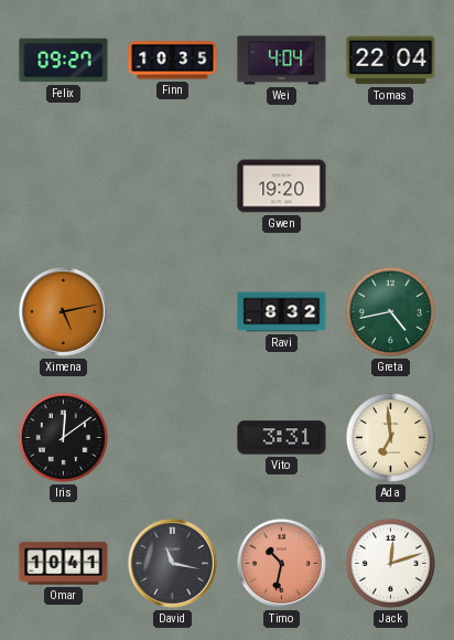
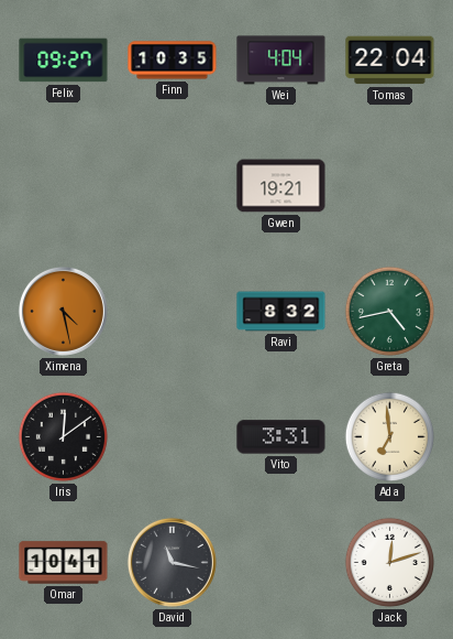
Gwen: 19:20 -> 19:21
Ximena: 5:13 -> 4:28
Timo: 10:32 -> none
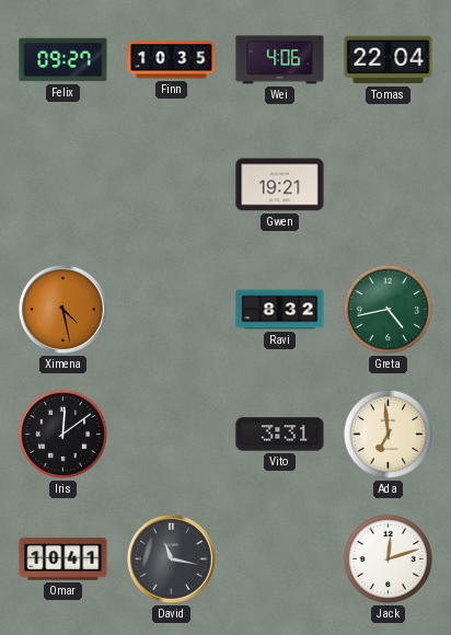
Wei: 4:04 -> 4:06
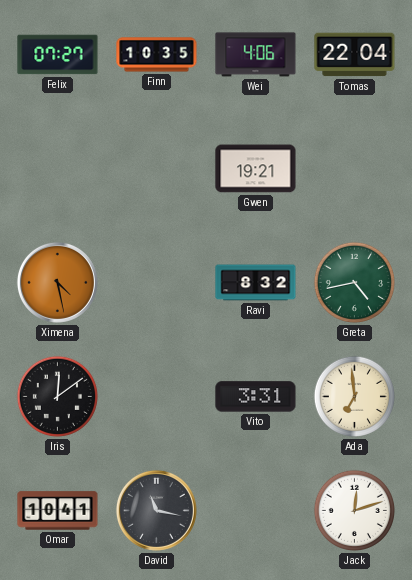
Felix: 09:27 -> 07:27
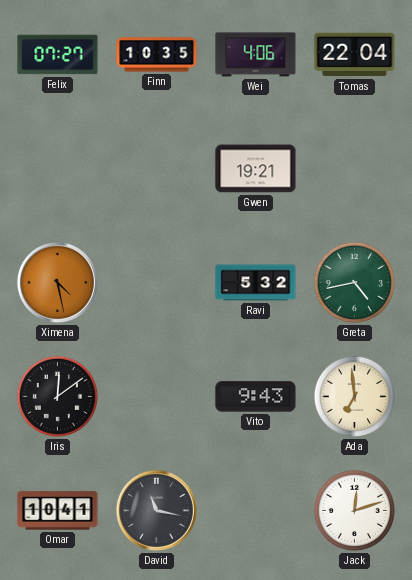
Ravi: 8:32 -> 5:32
Vito: 3:31 -> 9:43
